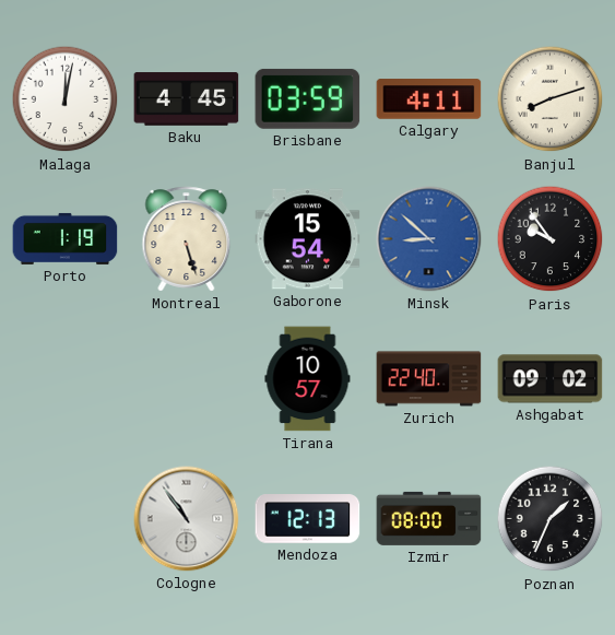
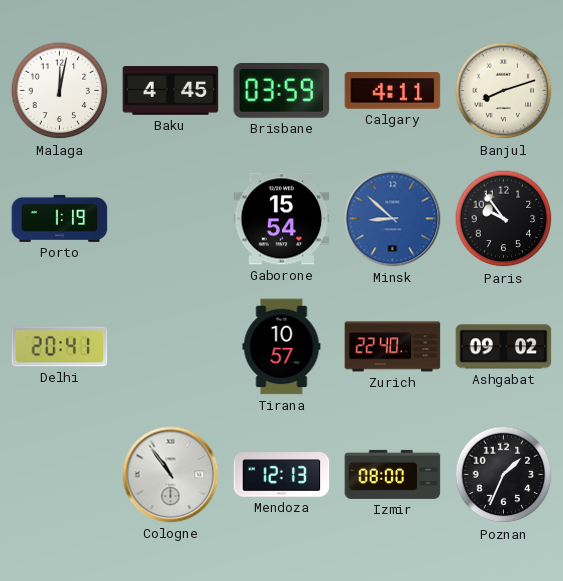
Montreal: 5:27 -> none
Delhi: none -> 20:41
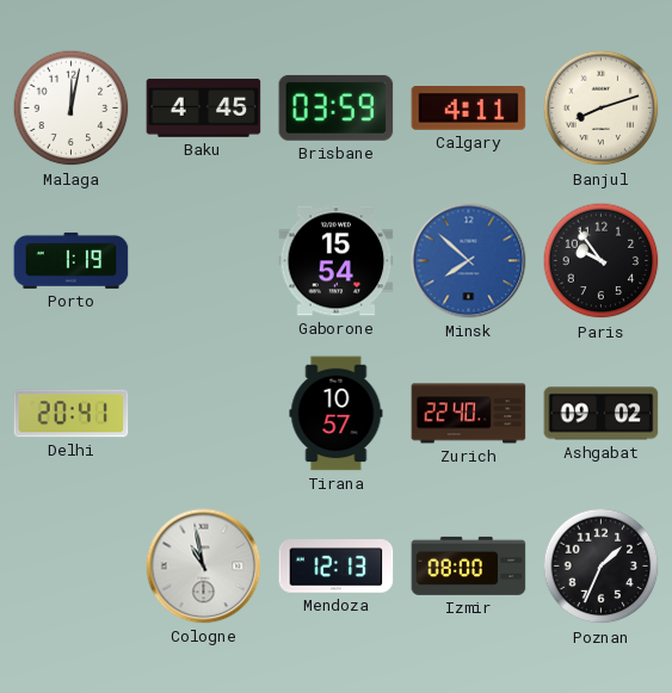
Minsk: 8:52 -> 7:52
Cologne: 10:54 -> 10:58
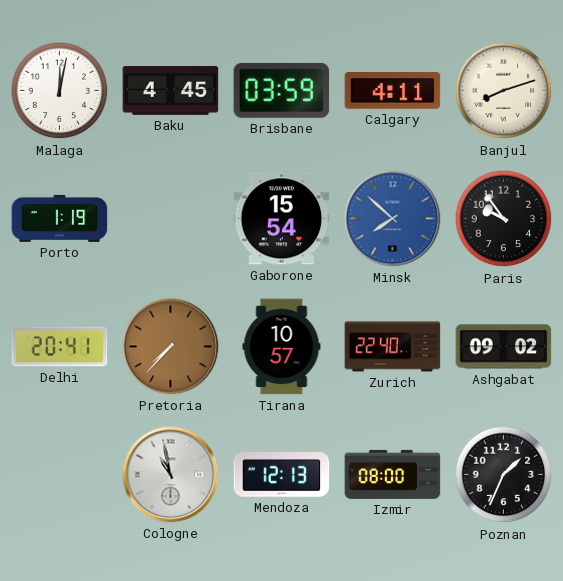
Pretoria: none -> 7:37
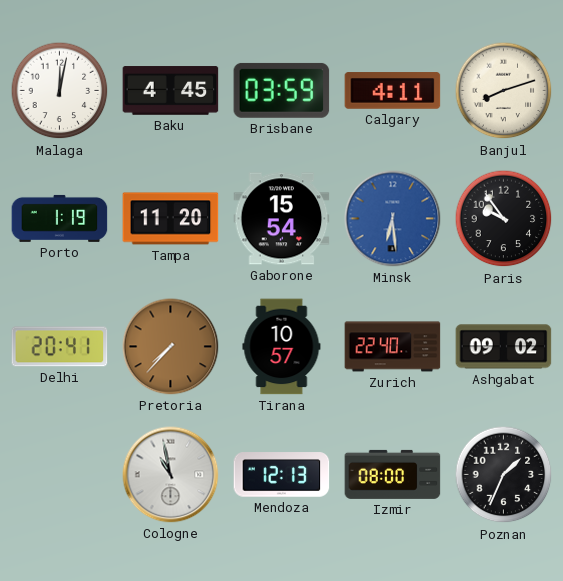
Tampa: none -> 11:20
Minsk: 7:52 -> 6:29
